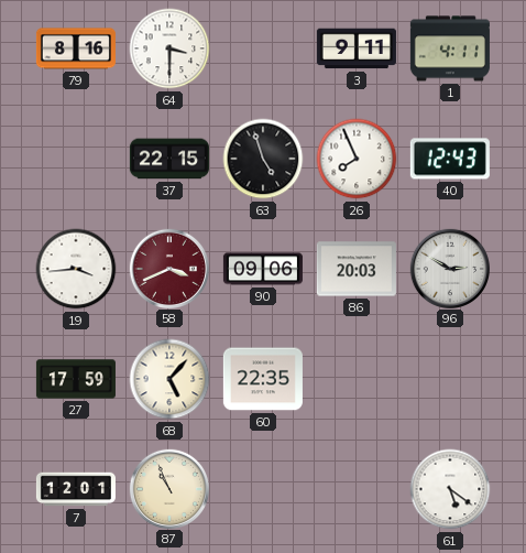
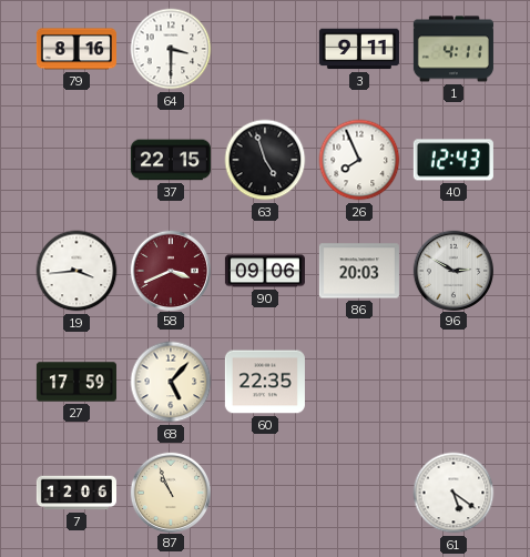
7: 12:01 -> 12:06
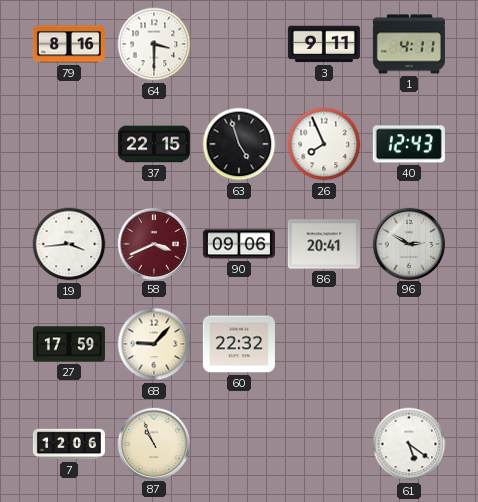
86: 20:03 -> 20:41
68: 5:07 -> 9:07
60: 22:35 -> 22:32
